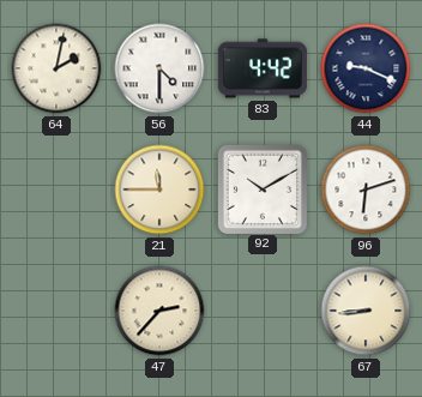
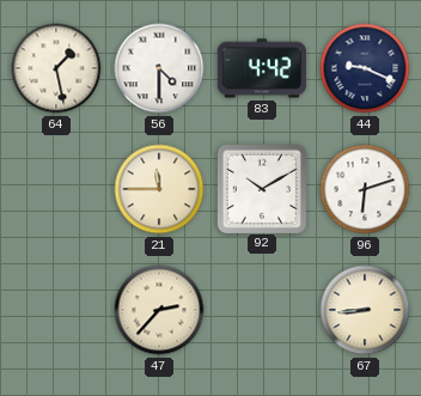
64: 2:02 -> 1:28
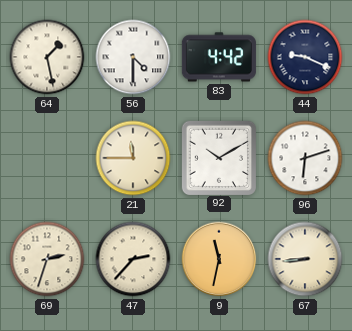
69: none -> 2:33
9: none -> 11:32
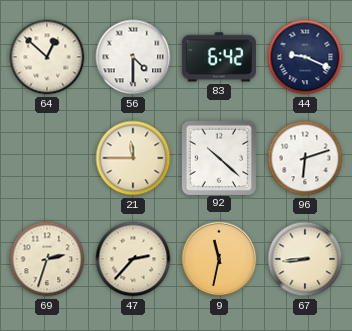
64: 1:28 -> 12:52
83: 4:42 -> 6:42
92: 10:10 -> 10:22
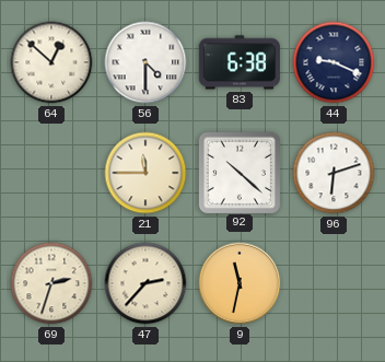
83: 6:42 -> 6:38
67: 8:44 -> none
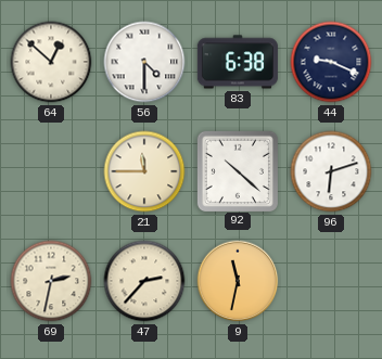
69: 2:33 -> 2:32
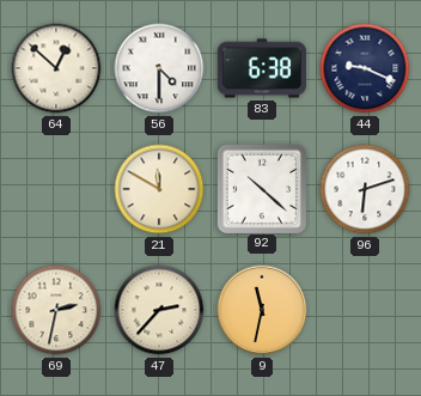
21: 11:45 -> 11:50
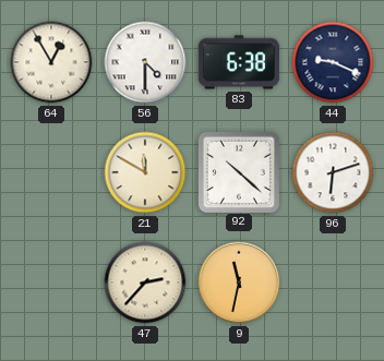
64: 12:52 -> 12:55
69: 2:32 -> none
